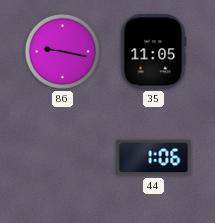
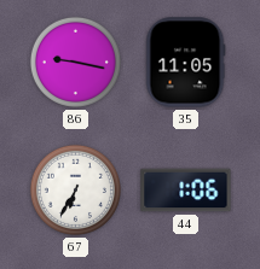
67: none -> 6:35
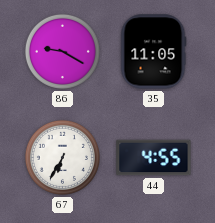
86: 9:17 -> 9:20
44: 1:06 -> 4:55
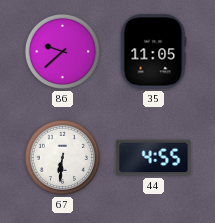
86: 9:20 -> 9:38
67: 6:35 -> 6:31
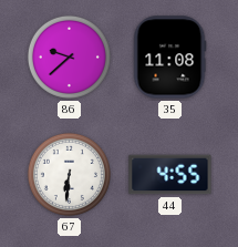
35: 11:05 -> 11:08
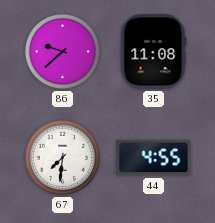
67: 6:31 -> 7:31
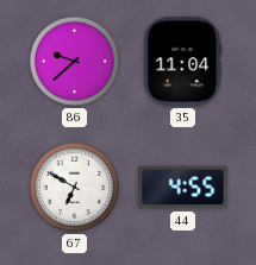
35: 11:08 -> 11:04
67: 7:31 -> 6:50
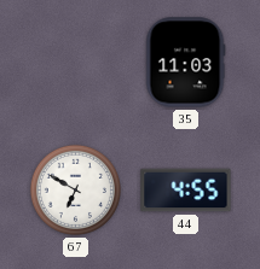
86: 9:38 -> none
35: 11:04 -> 11:03
